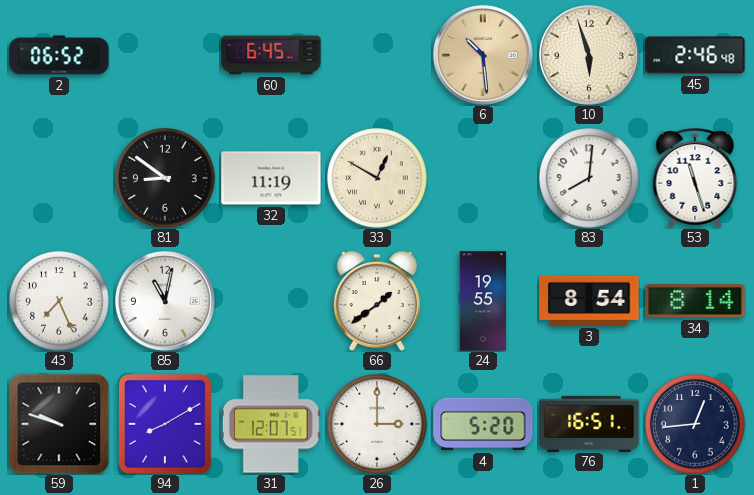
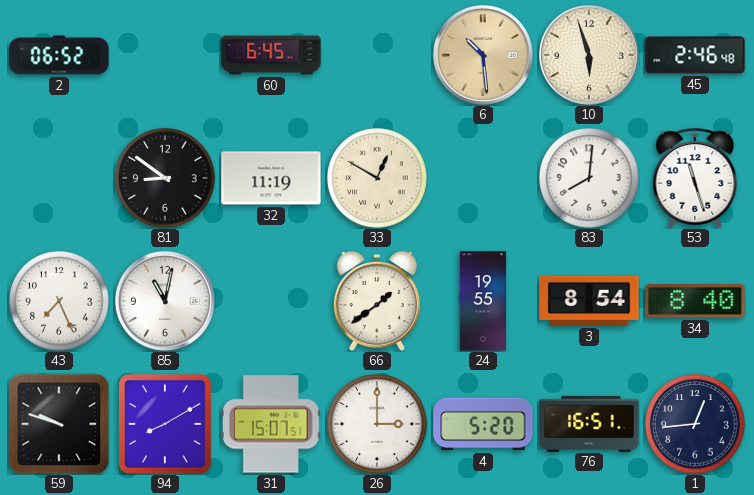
34: 8:14 -> 8:40
31: 12:07 -> 15:07
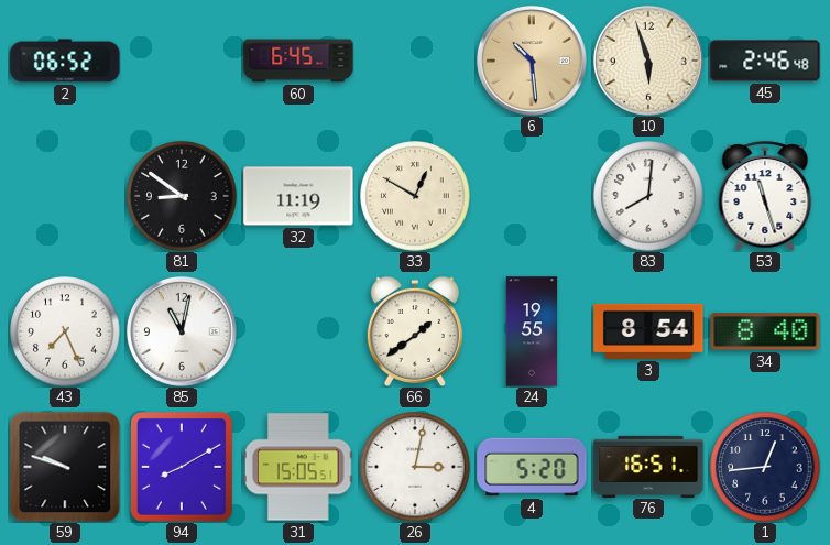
31: 15:07 -> 15:05
26: 3:00 -> 3:02
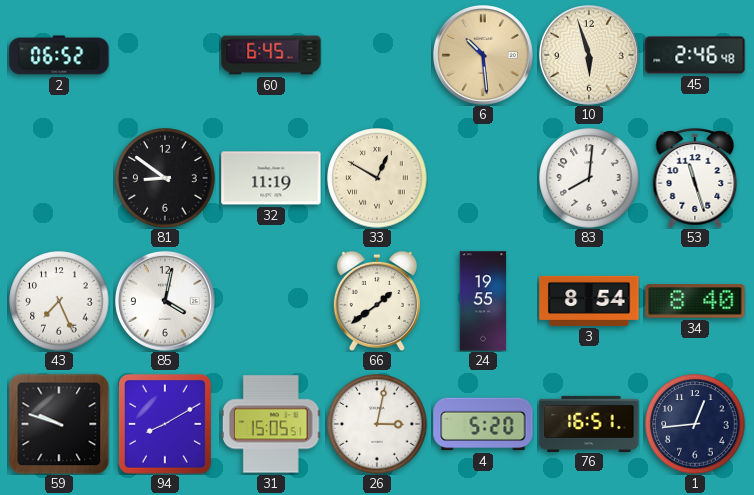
85: 11:02 -> 4:02
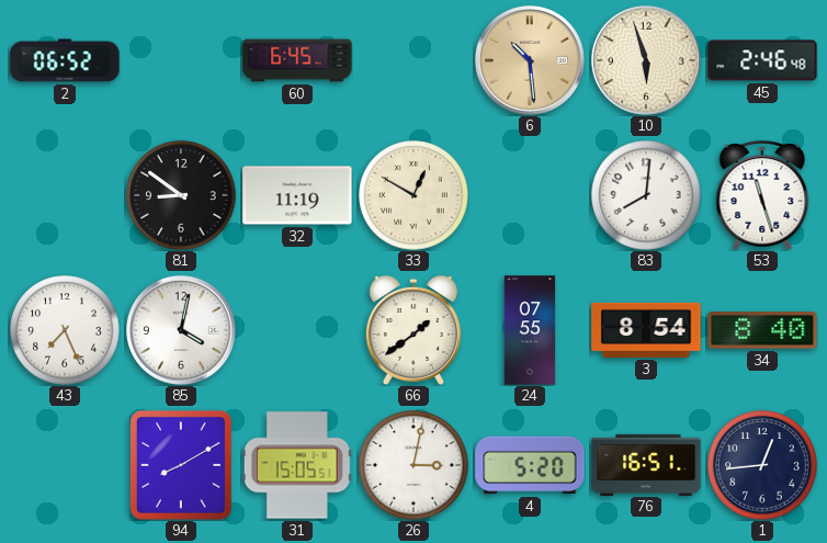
24: 19:55 -> 07:55
59: 9:48 -> none
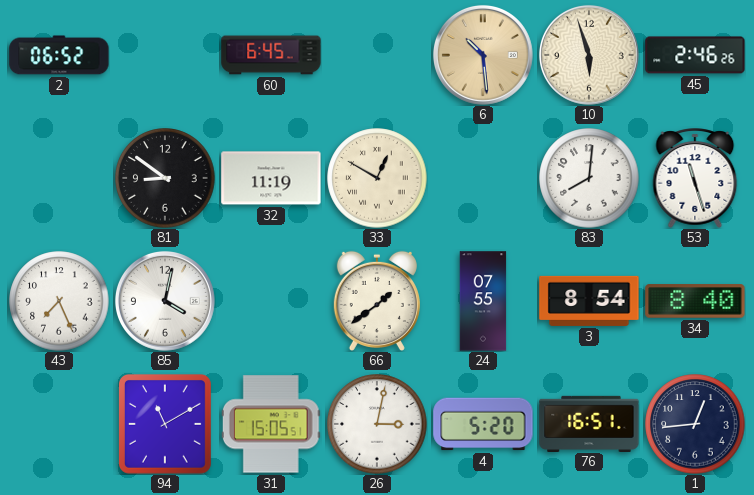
45: 2:46:48 -> 2:46:26
94: 8:10 -> 11:10
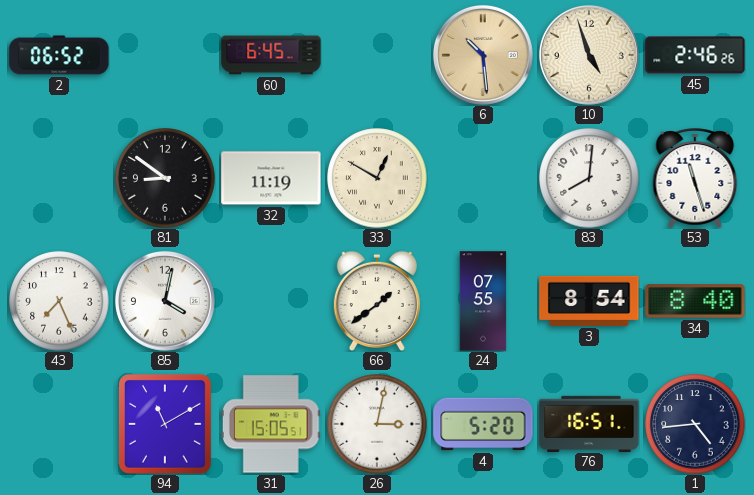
10: 5:57 -> 4:57
1: 12:44 -> 4:44
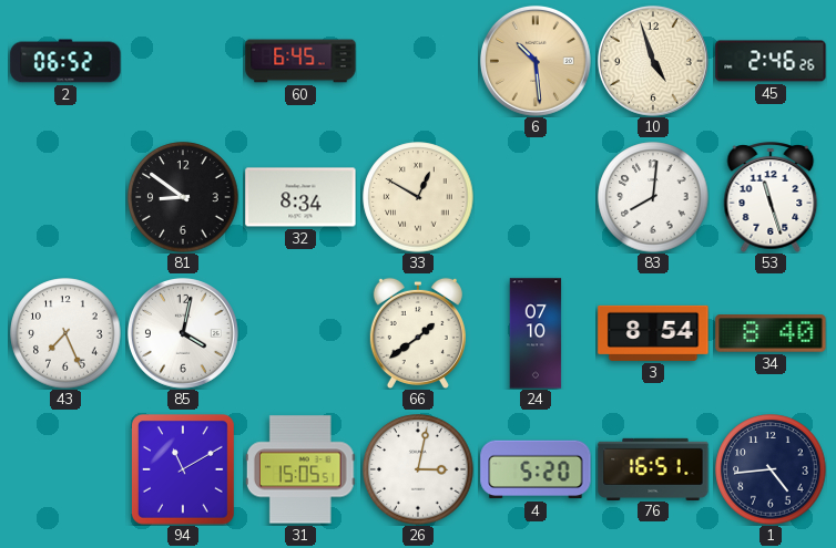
32: 11:19 -> 8:34
24: 07:55 -> 07:10
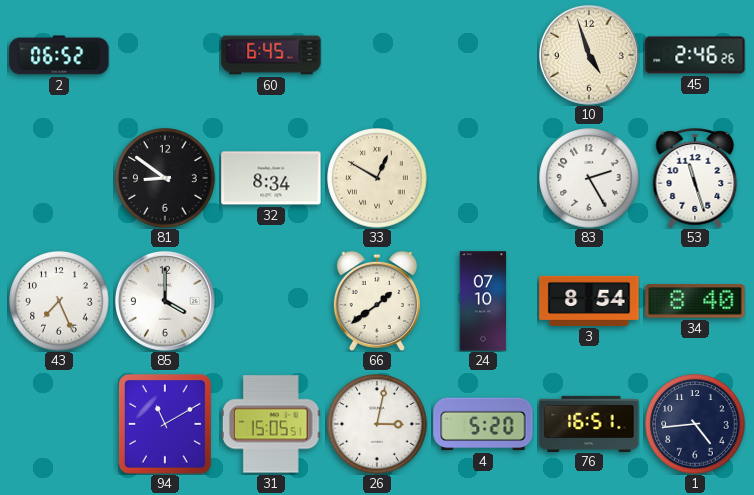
6: 10:29 -> none
83: 8:01 -> 2:25
85: 4:02 -> 4:00
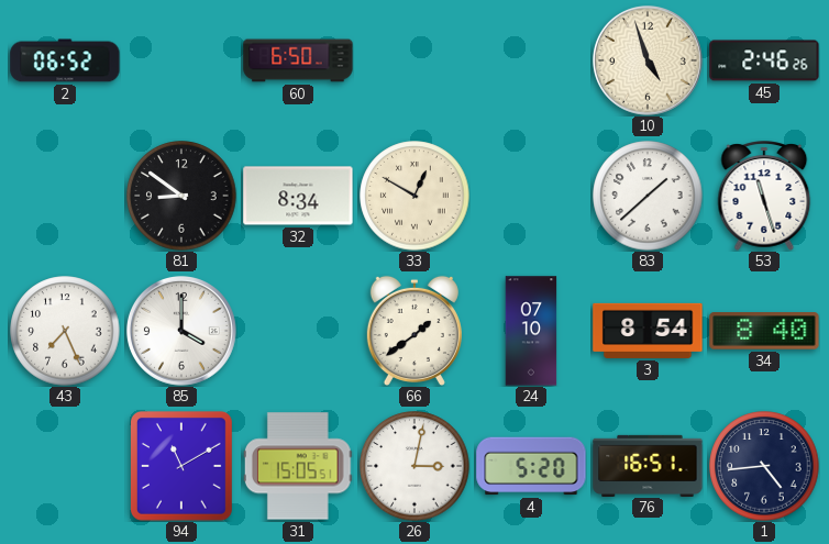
60: 6:45 -> 6:50
83: 2:25 -> 1:38
